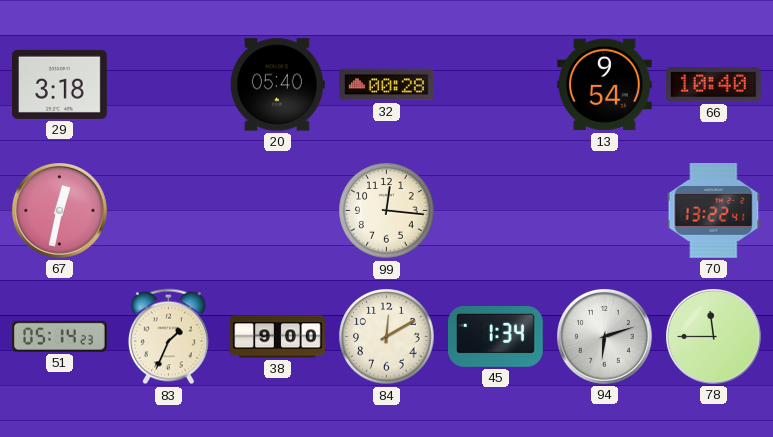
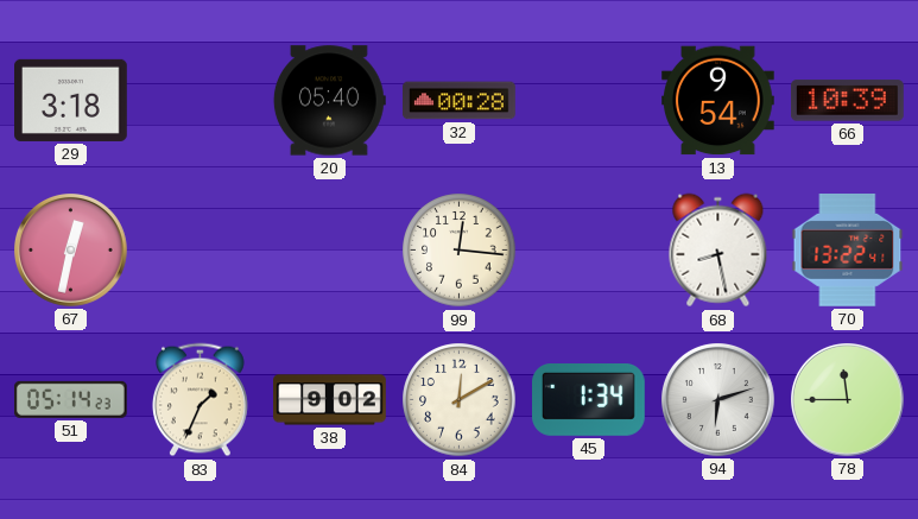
66: 10:40 -> 10:39
68: none -> 8:28
38: 9:00 -> 9:02
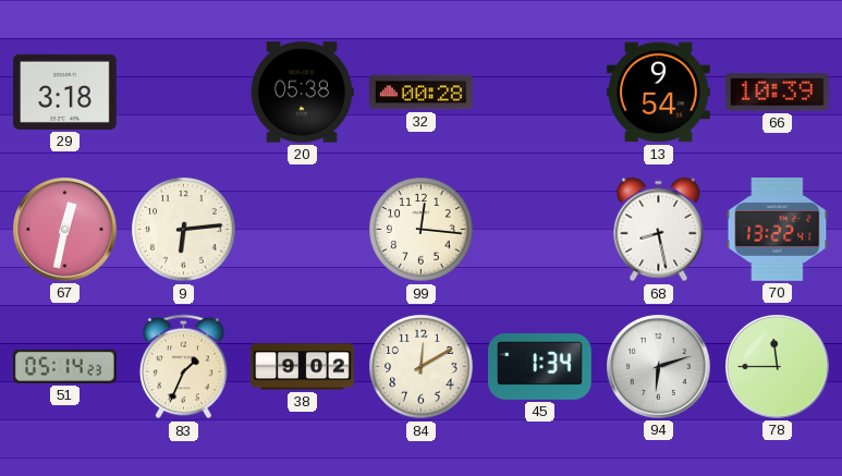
20: 05:40 -> 05:38
9: none -> 6:14
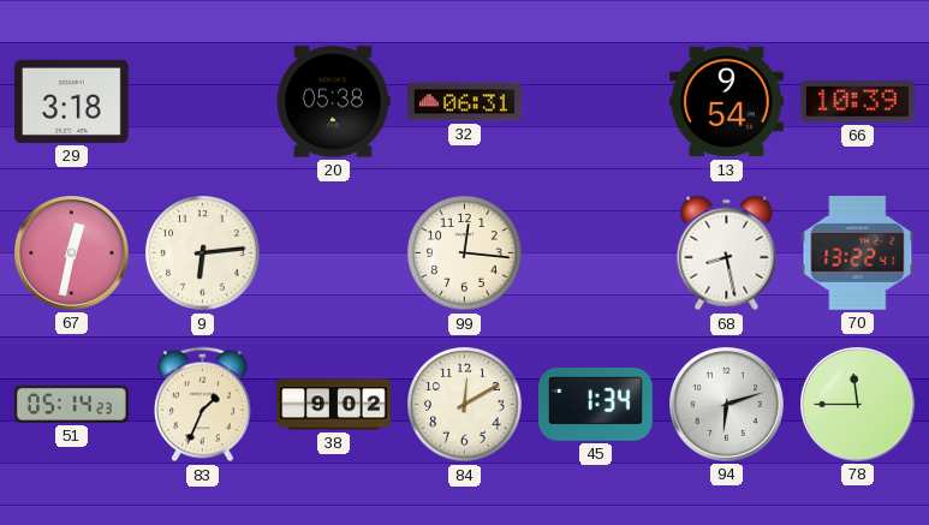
32: 00:28 -> 06:31
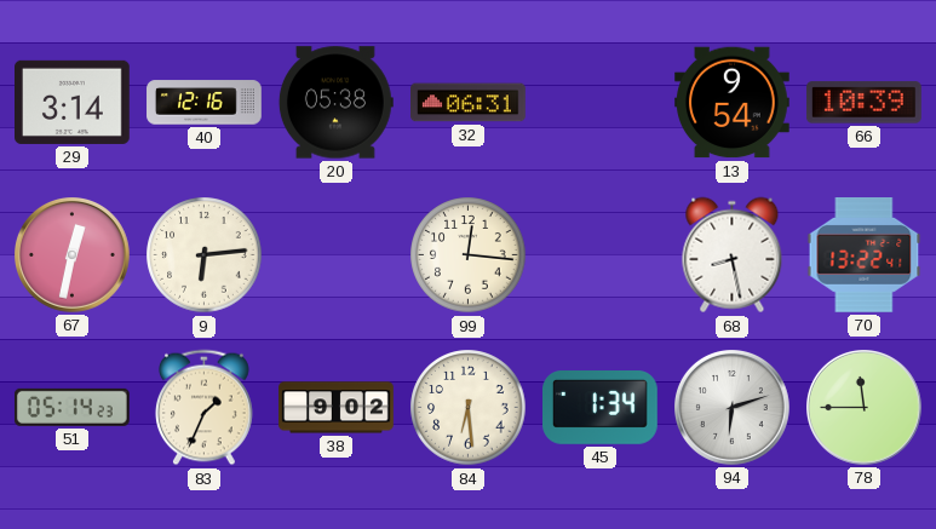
29: 3:18 -> 3:14
40: none -> 12:16
84: 12:10 -> 6:29
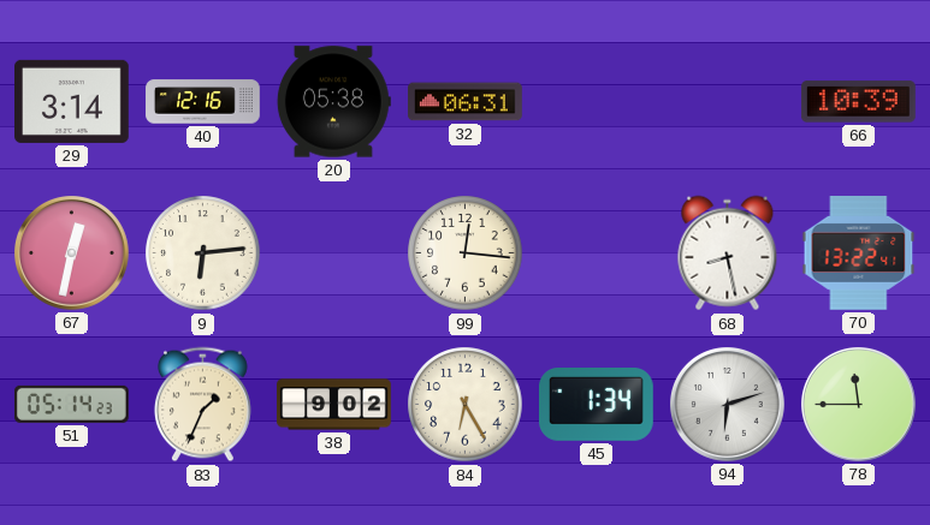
13: 9:54 -> none
84: 6:29 -> 6:25
